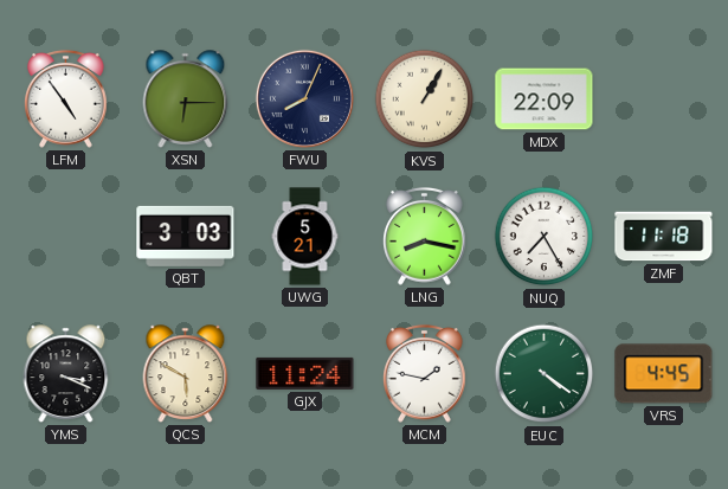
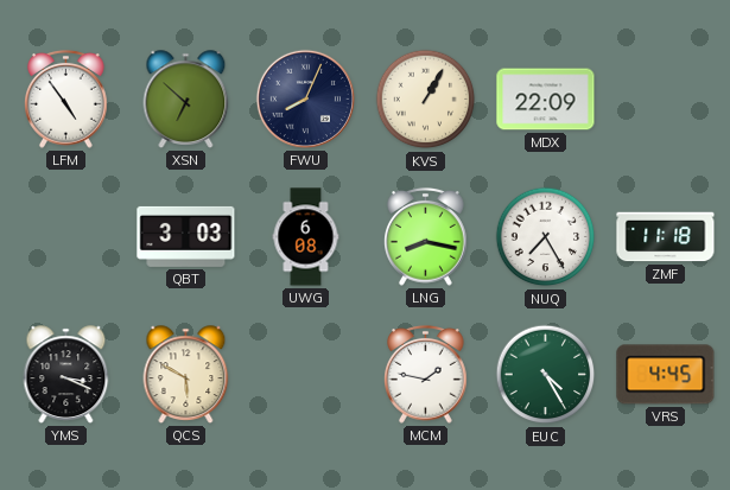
XSN: 6:15 -> 6:52
UWG: 5:21 -> 6:08
GJX: 11:24 -> none
EUC: 4:21 -> 4:25
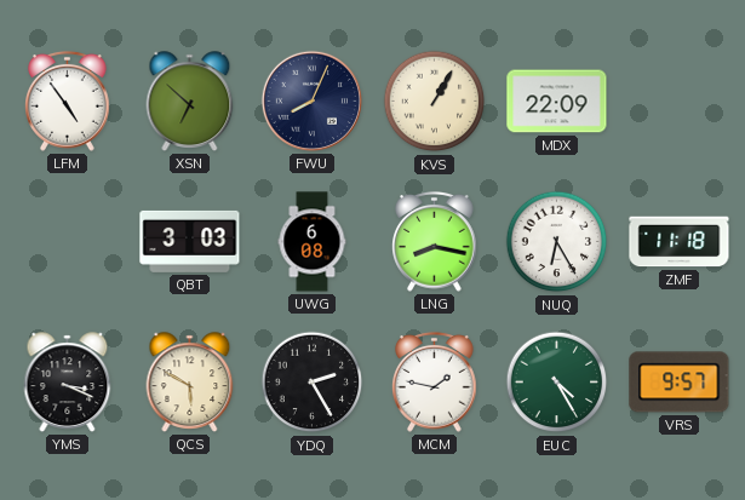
NUQ: 7:25 -> 6:25
YDQ: none -> 2:25
VRS: 4:45 -> 9:57
